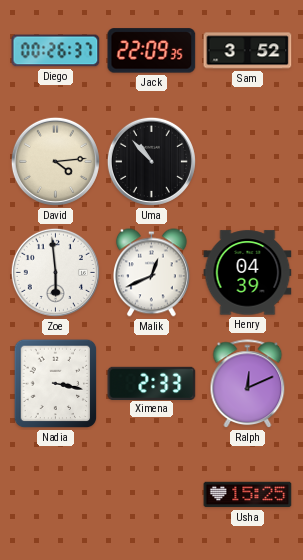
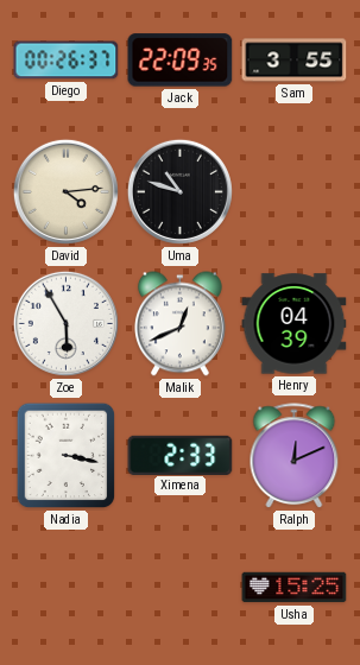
Sam: 3:52 -> 3:55
Uma: 10:53 -> 10:48
Zoe: 5:59 -> 5:55
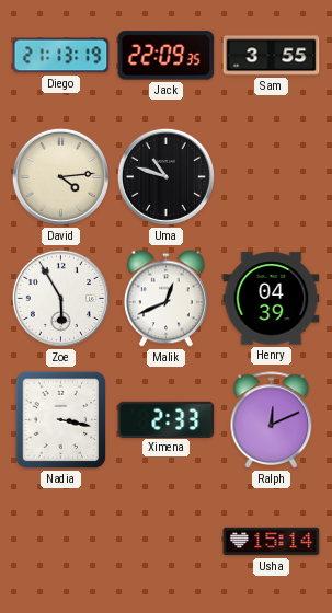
Diego: 00:26 -> 21:13
Usha: 15:25 -> 15:14
